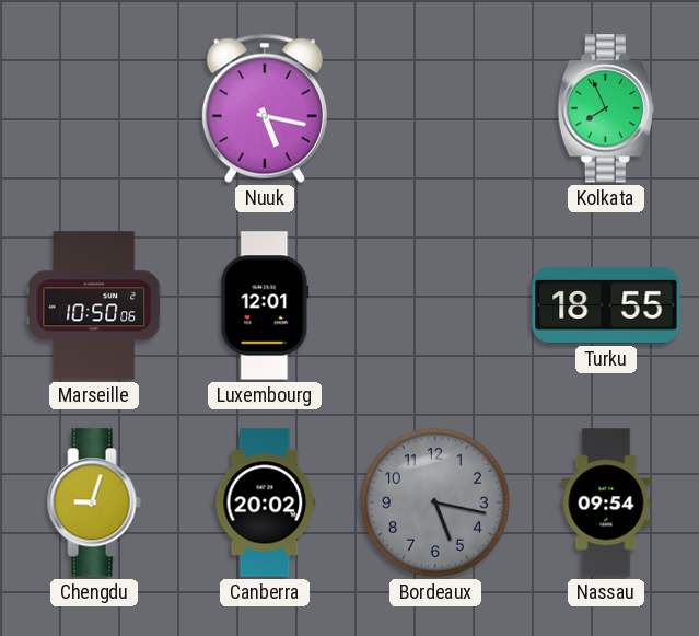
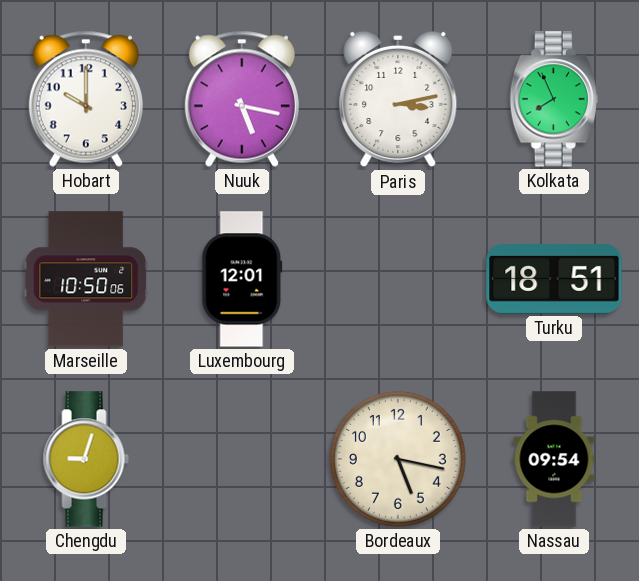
Hobart: none -> 10:00
Paris: none -> 3:13
Turku: 18:55 -> 18:51
Canberra: 20:02 -> none
Bordeaux dial: grey -> cream
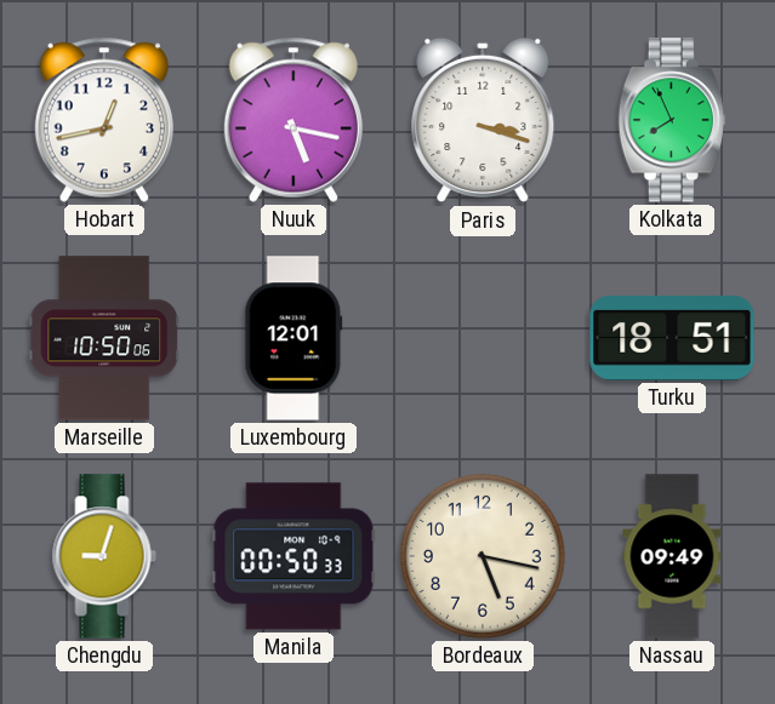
Hobart: 10:00 -> 12:43
Paris: 3:13 -> 3:18
Manila: none -> 00:50
Nassau: 09:54 -> 09:49
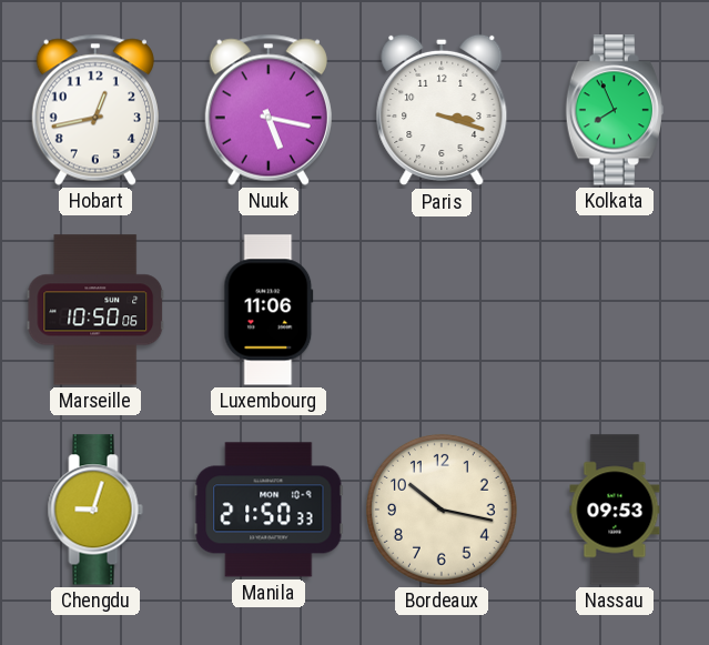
Luxembourg: 12:01 -> 11:06
Turku: 18:51 -> none
Manila: 00:50 -> 21:50
Bordeaux: 5:17 -> 10:17
Nassau: 09:49 -> 09:53
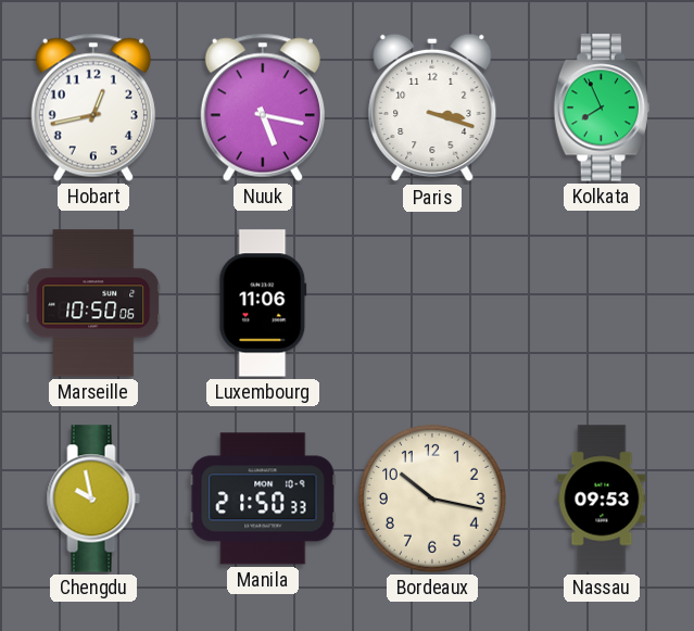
Chengdu: 9:03 -> 9:58
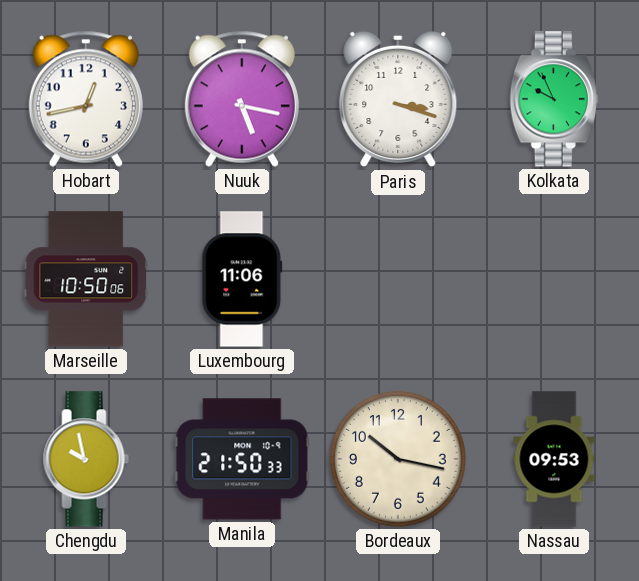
Kolkata: 7:56 -> 9:56
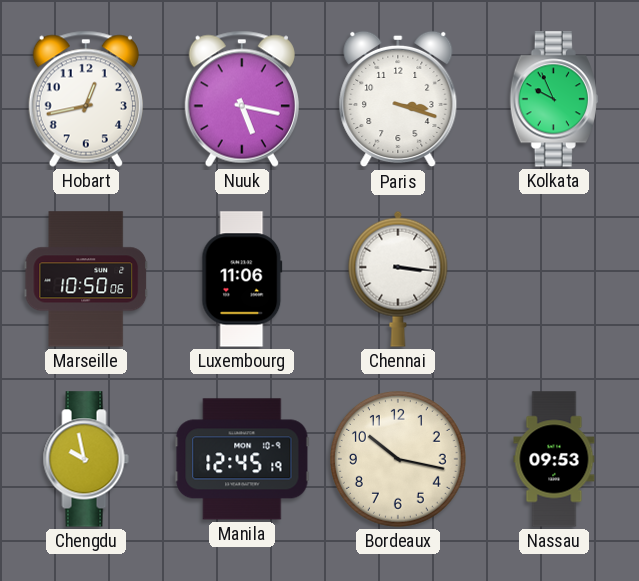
Chennai: none -> 3:16
Manila: 21:50 -> 12:45
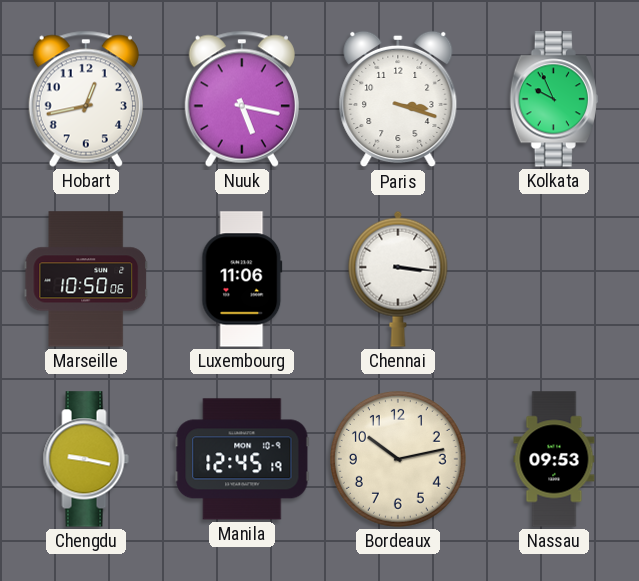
Chengdu: 9:58 -> 9:17
Bordeaux: 10:17 -> 10:13
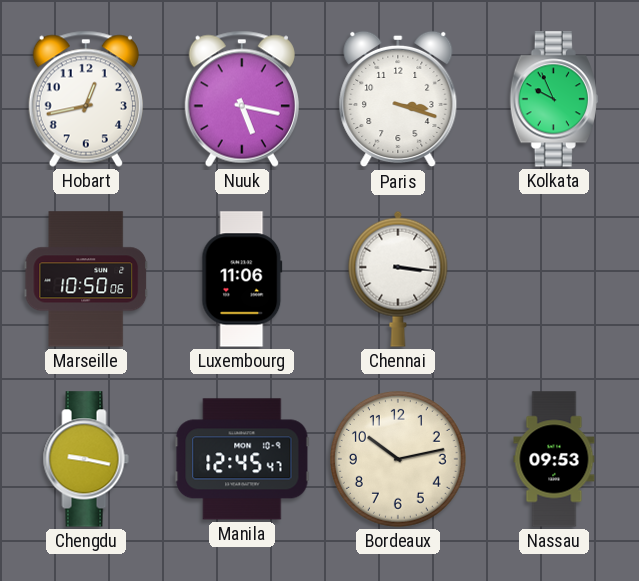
Manila: 12:45:19 -> 12:45:47
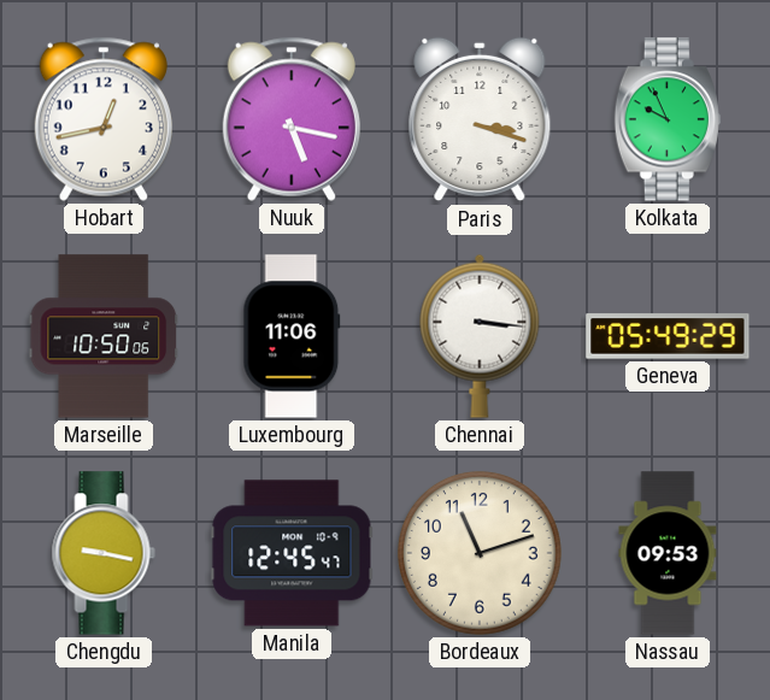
Geneva: none -> 05:49
Bordeaux: 10:13 -> 11:12
